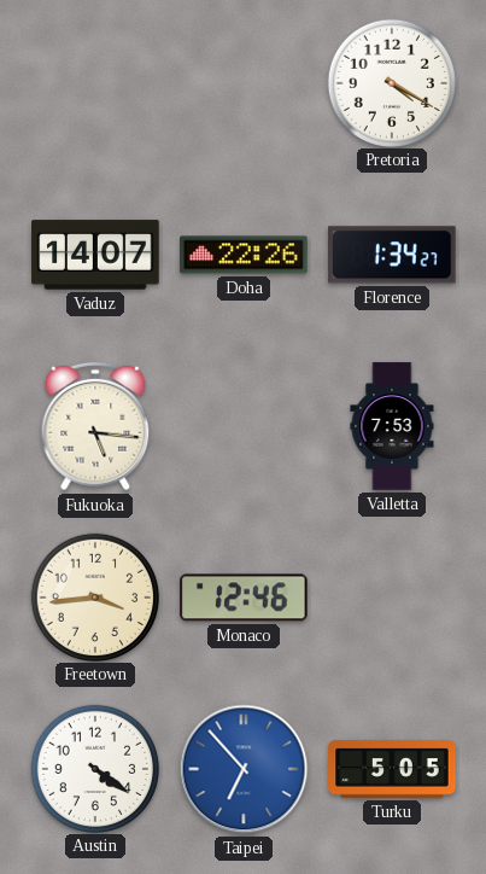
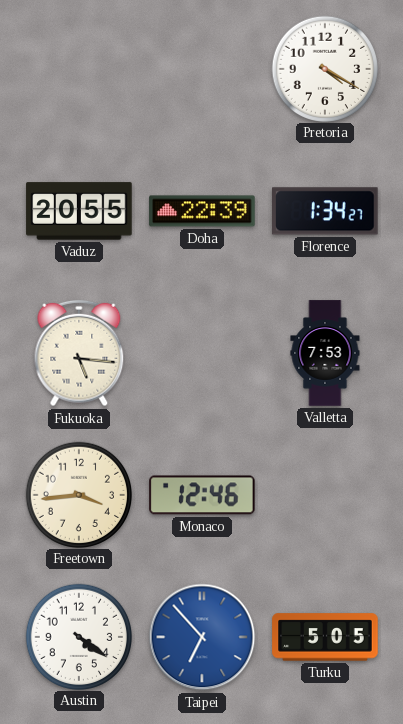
Vaduz: 14:07 -> 20:55
Doha: 22:26 -> 22:39
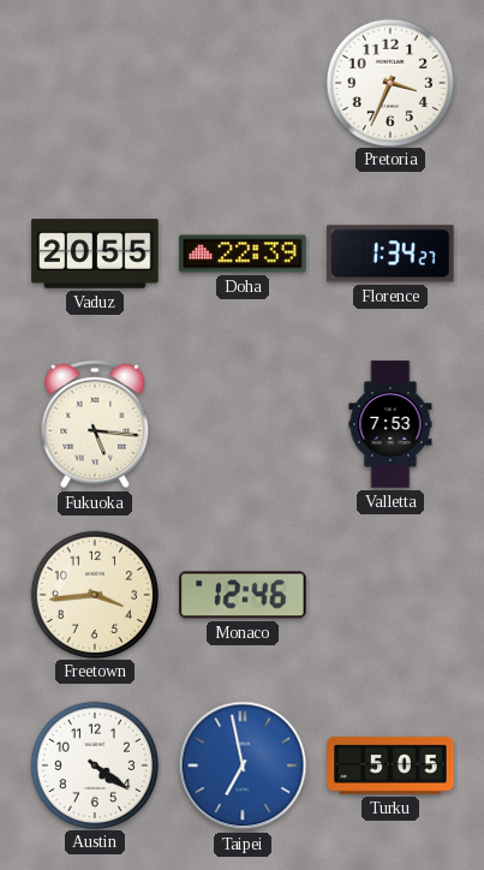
Pretoria: 4:20 -> 3:34
Taipei: 6:53 -> 6:58
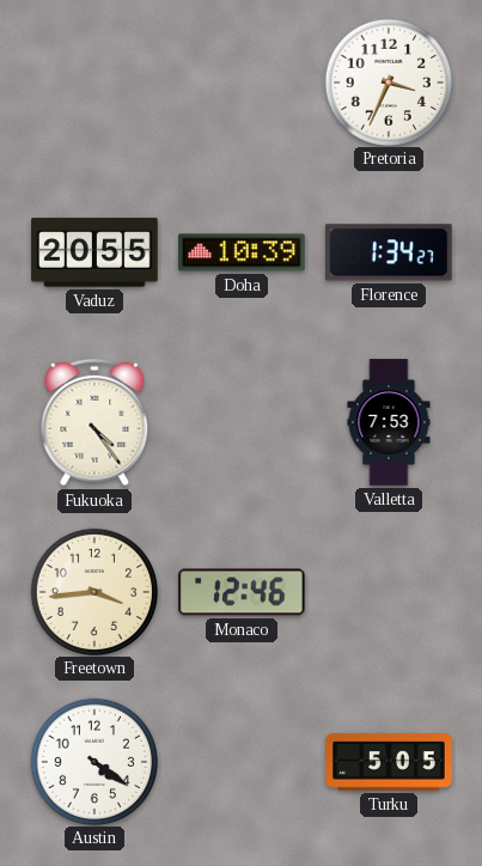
Doha: 22:39 -> 10:39
Fukuoka: 5:16 -> 4:24
Taipei: 6:58 -> none
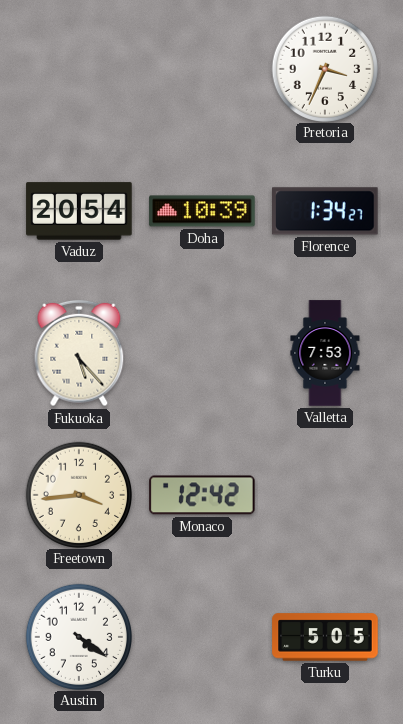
Vaduz: 20:55 -> 20:54
Fukuoka: 4:24 -> 5:23
Monaco: 12:46 -> 12:42
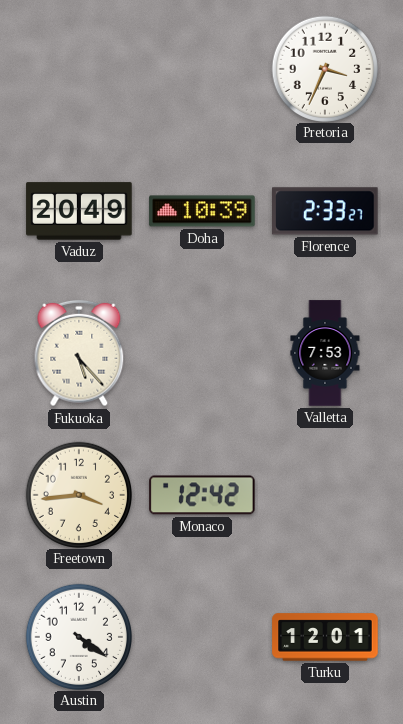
Vaduz: 20:54 -> 20:49
Florence: 1:34 -> 2:33
Turku: 5:05 -> 12:01
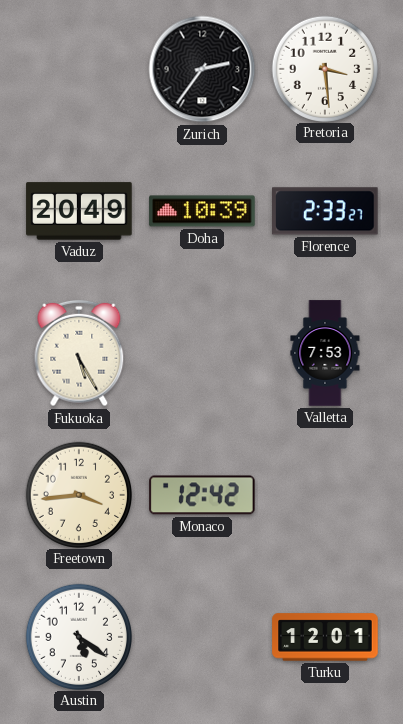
Zurich: none -> 2:36
Pretoria: 3:34 -> 3:29
Fukuoka: 5:23 -> 5:25
Austin: 4:21 -> 5:21
